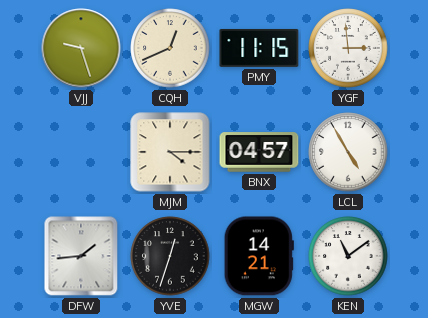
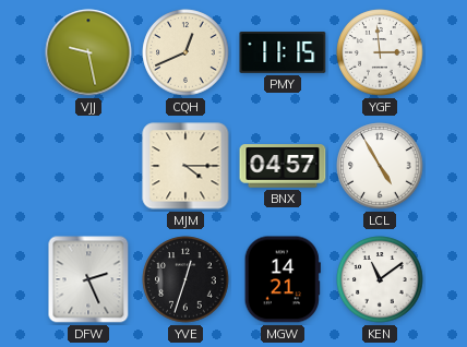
VJJ: 9:27 -> 9:28
DFW: 1:44 -> 2:26
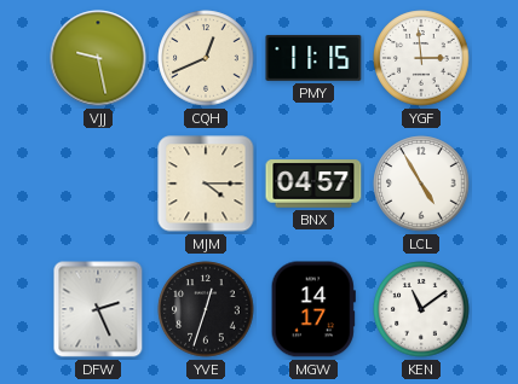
MGW: 14:21 -> 14:17
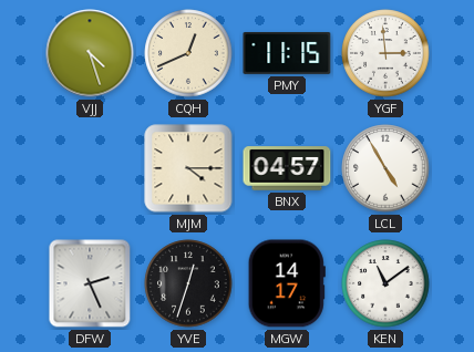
VJJ: 9:28 -> 4:27
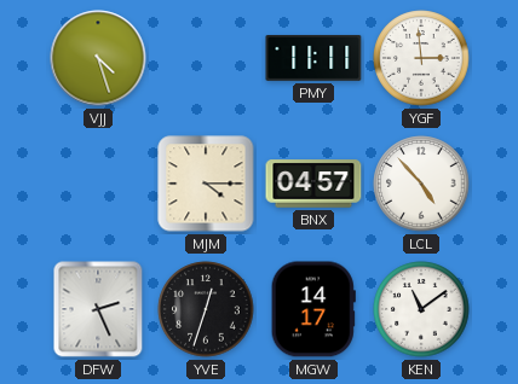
CQH: 12:41 -> none
PMY: 11:15 -> 11:11
LCL: 4:55 -> 4:53
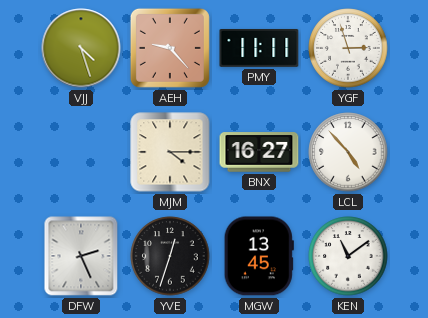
AEH: none -> 9:23
YGF: 2:59 -> 2:57
BNX: 04:57 -> 16:27
MGW: 14:17 -> 13:45
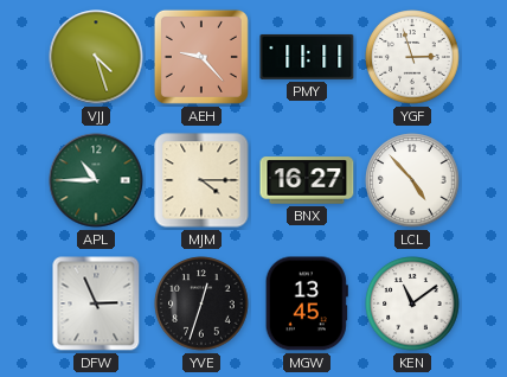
APL: none -> 10:45
DFW: 2:26 -> 2:56
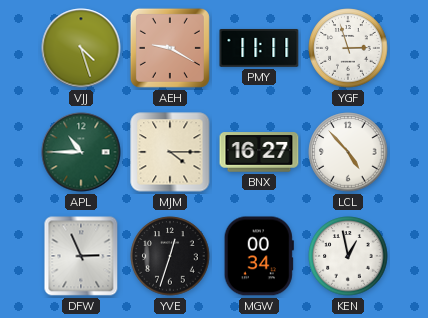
AEH: 9:23 -> 9:20
MGW: 13:45 -> 00:34
KEN: 11:09 -> 12:58
